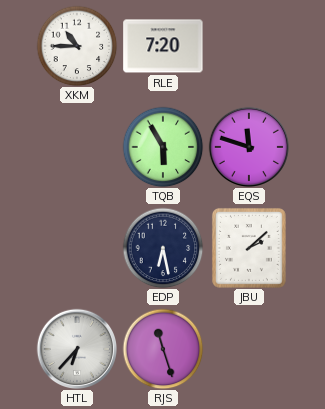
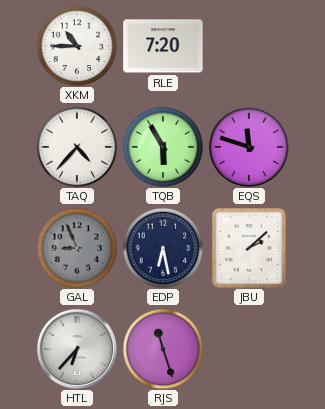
TAQ: none -> 4:37
GAL: none -> 8:56
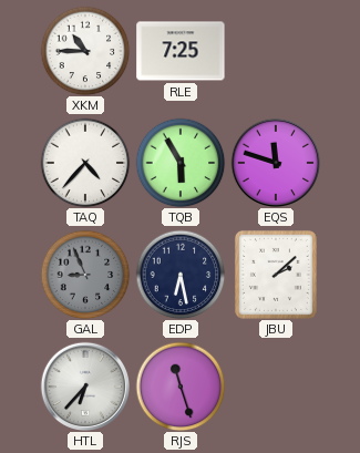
RLE: 7:20 -> 7:25
